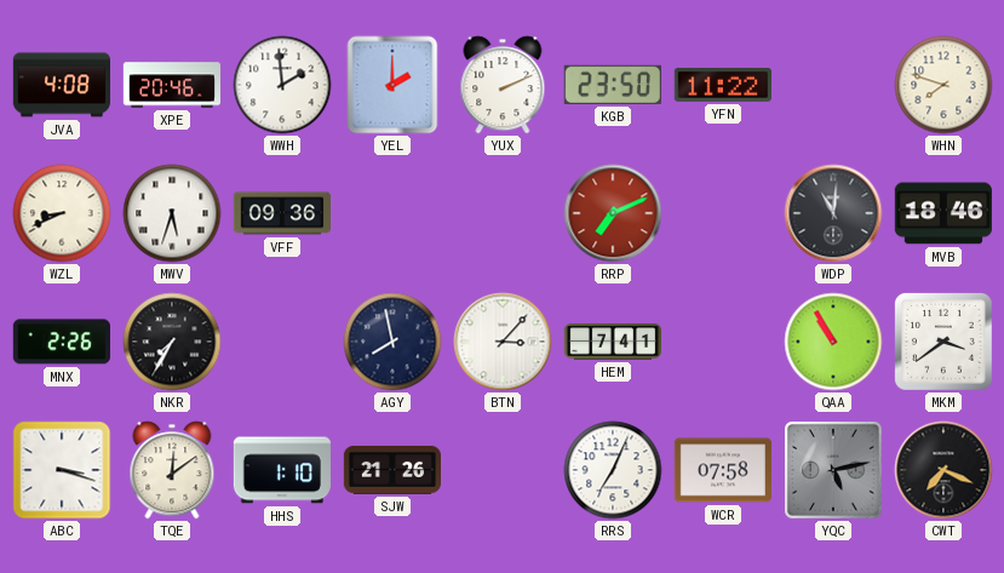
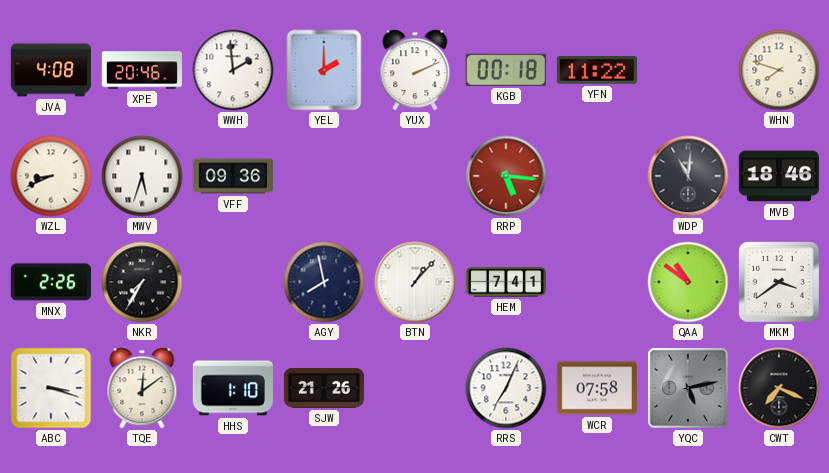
KGB: 23:50 -> 00:18
RRP: 7:11 -> 5:16
BTN: 3:07 -> 1:07
QAA: 10:55 -> 10:51
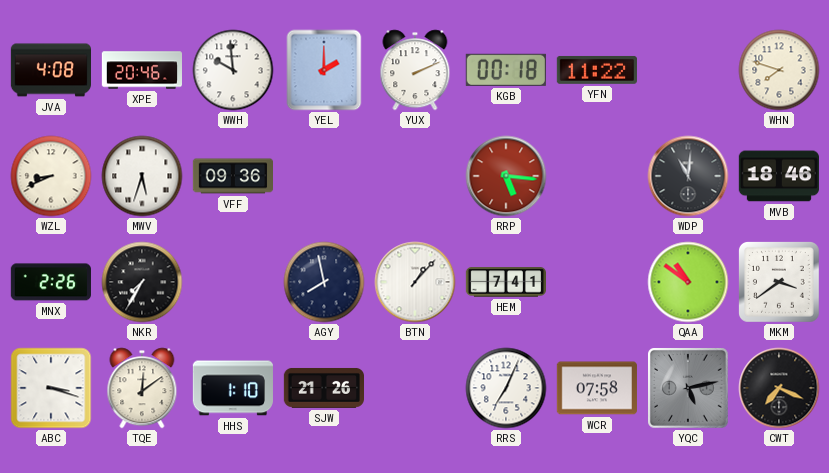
WWH: 1:59 -> 9:59
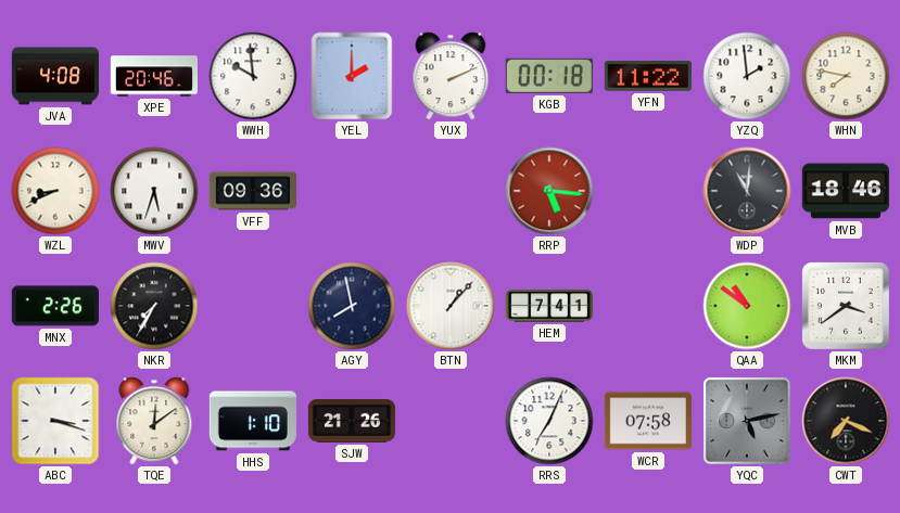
YZQ: none -> 1:59
WHN: 7:48 -> 7:47
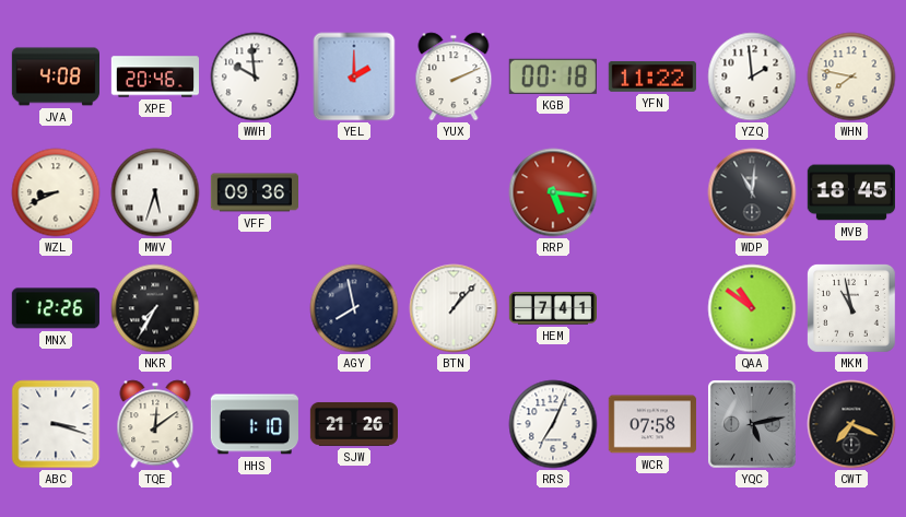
MVB: 18:46 -> 18:45
MNX: 2:26 -> 12:26
MKM: 3:39 -> 10:58
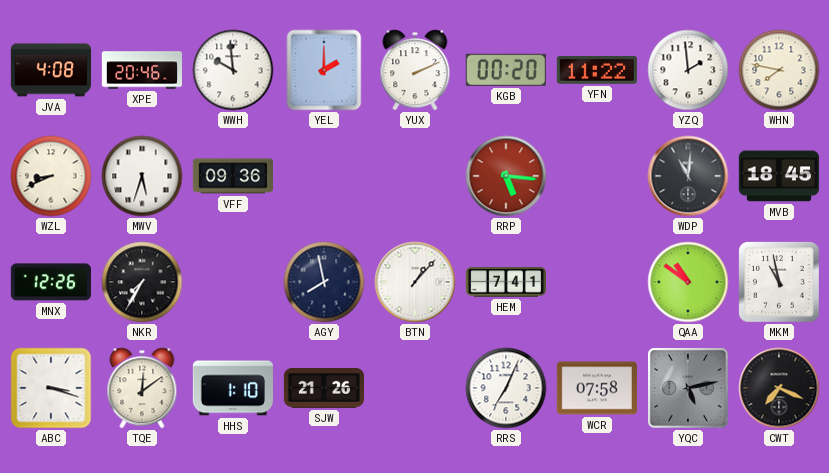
KGB: 00:18 -> 00:20
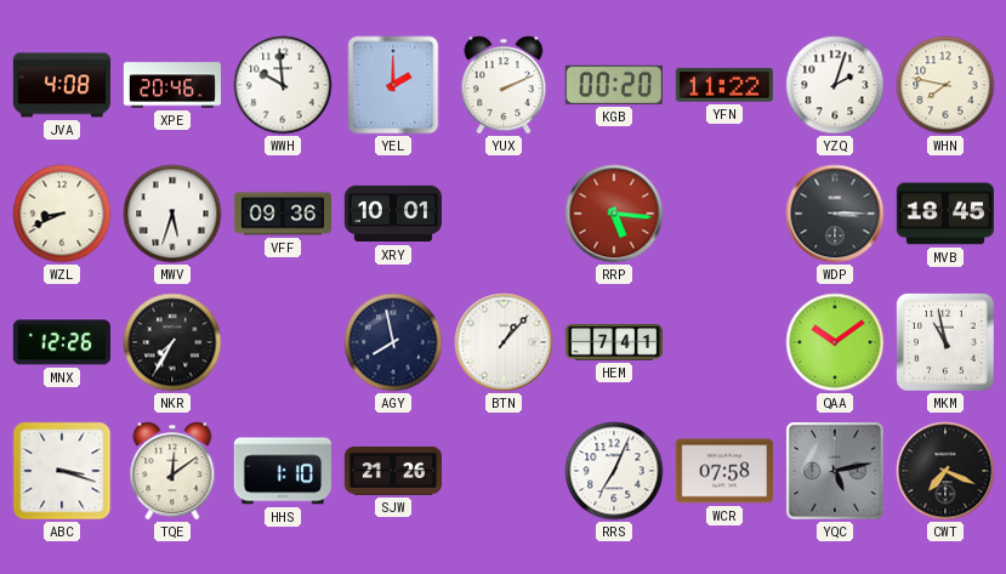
YZQ: 1:59 -> 2:03
XRY: none -> 10:01
WDP: 11:01 -> 3:15
QAA: 10:51 -> 10:09
